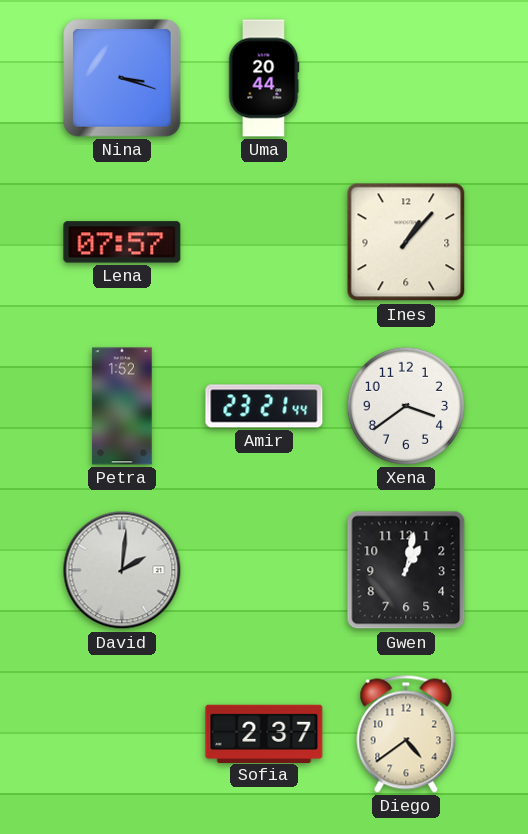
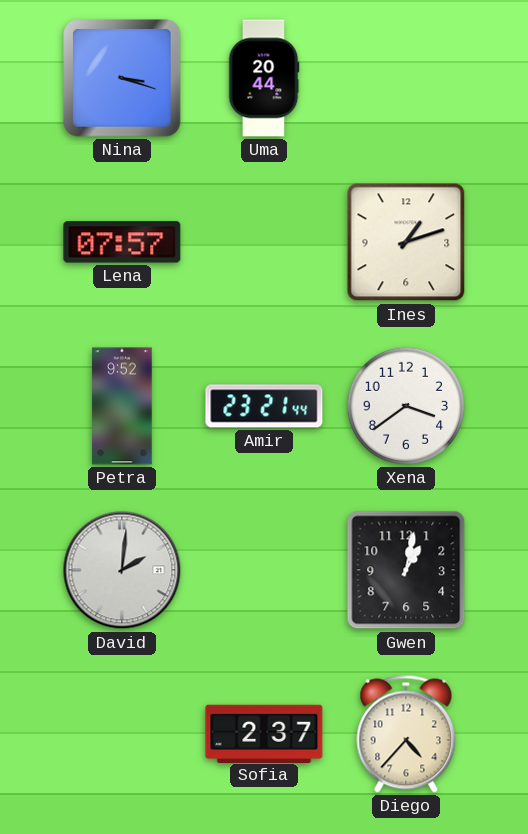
Ines: 1:07 -> 1:12
Petra: 1:52 -> 9:52
Diego: 4:39 -> 4:37
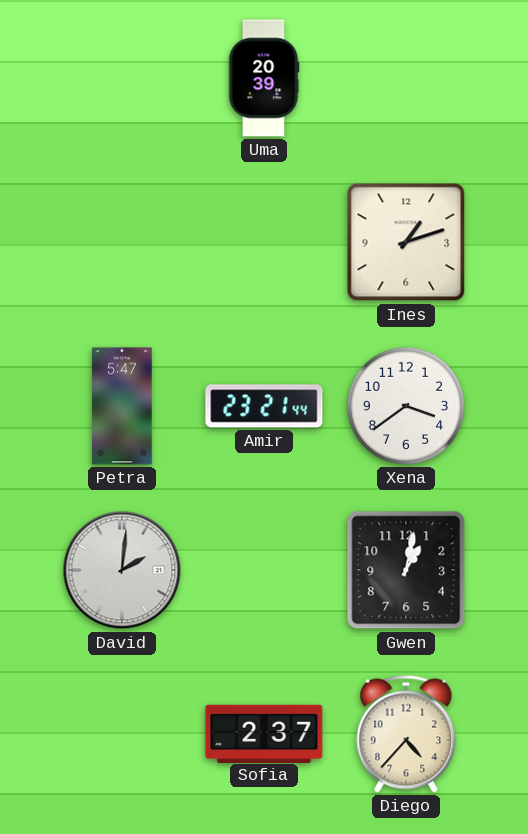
Nina: 3:18 -> none
Uma: 20:44 -> 20:39
Lena: 07:57 -> none
Petra: 9:52 -> 5:47
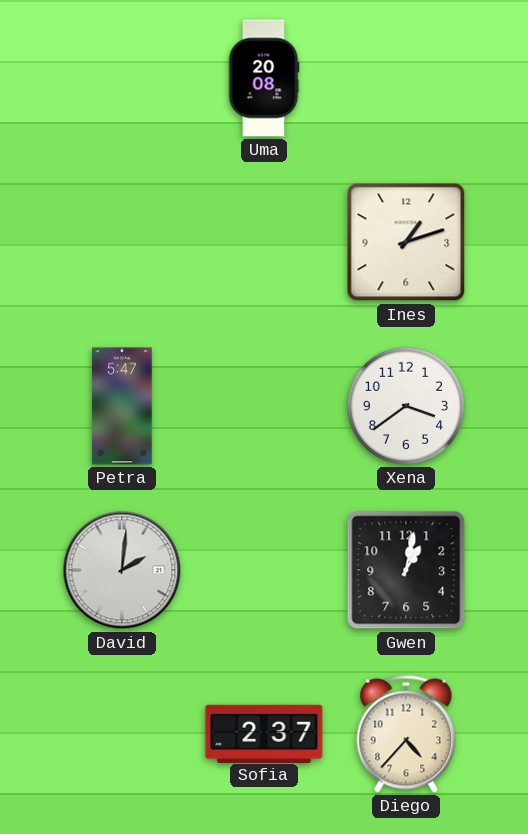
Uma: 20:39 -> 20:08
Amir: 23:21 -> none
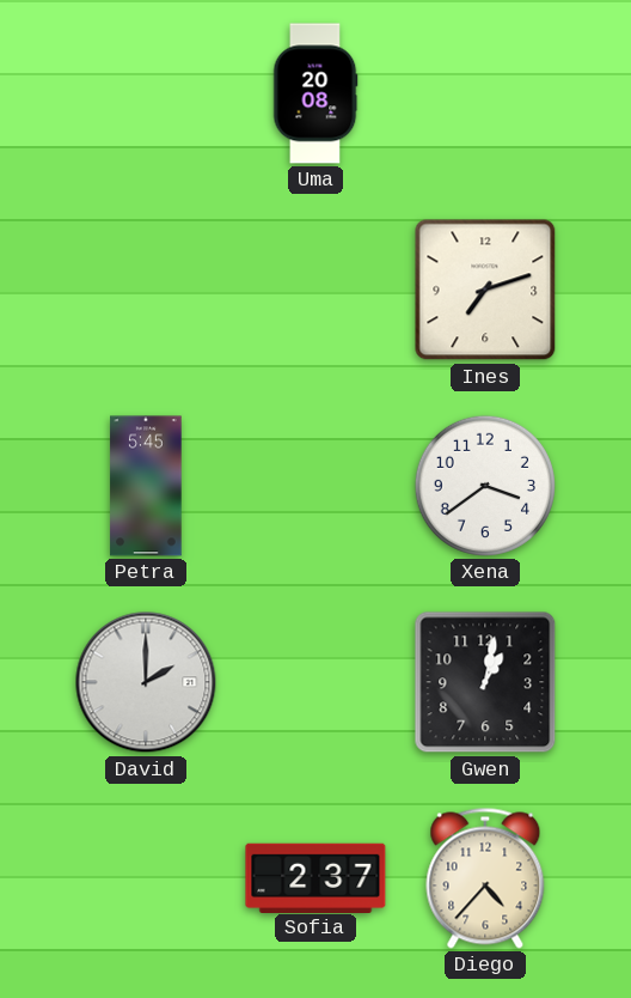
Ines: 1:12 -> 7:12
Petra: 5:47 -> 5:45
David: 2:01 -> 2:00
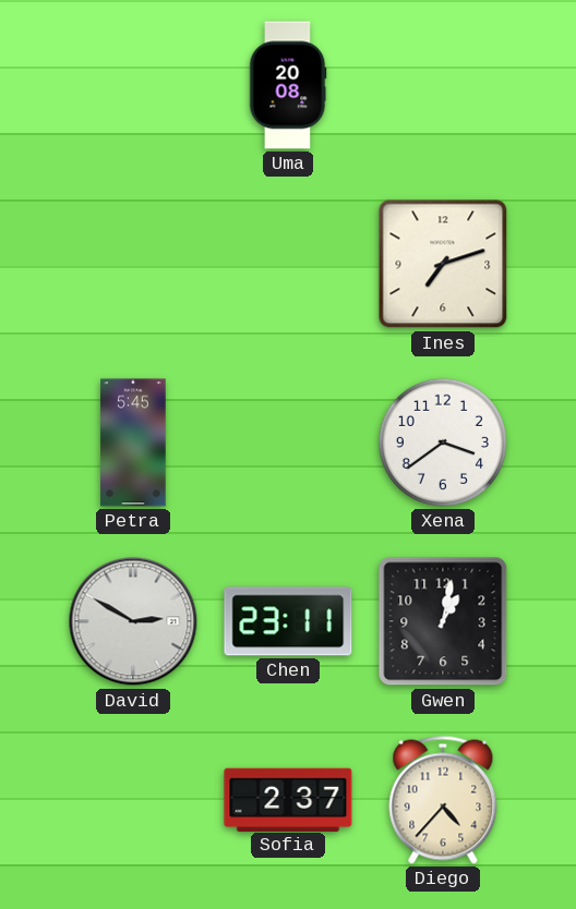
David: 2:00 -> 2:50
Chen: none -> 23:11
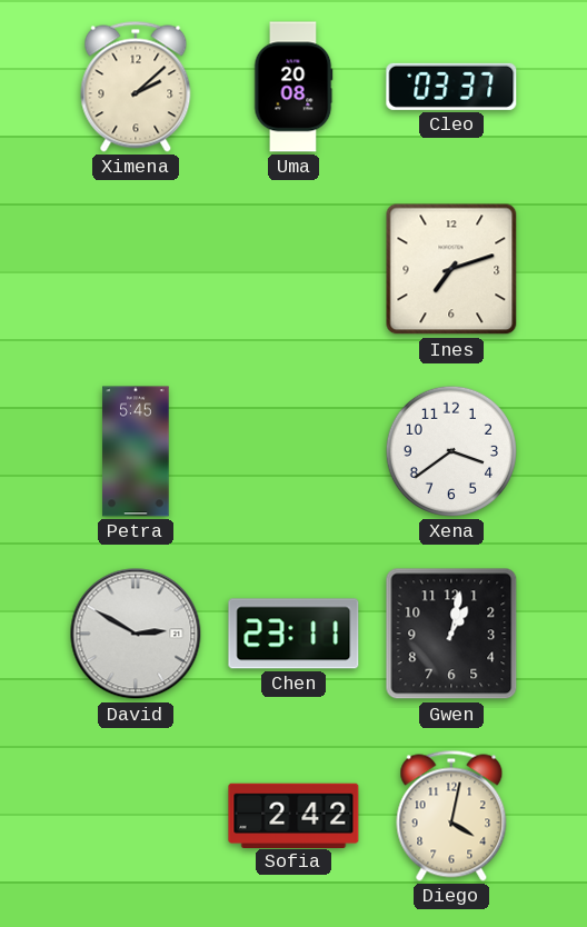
Ximena: none -> 2:08
Cleo: none -> 03:37
Sofia: 2:37 -> 2:42
Diego: 4:37 -> 4:02
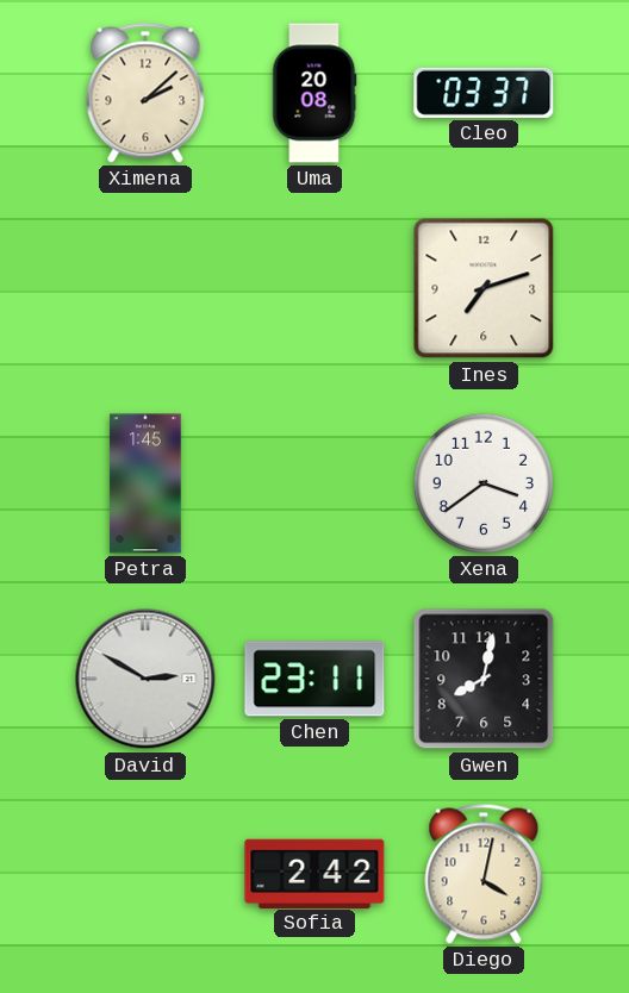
Petra: 5:45 -> 1:45
Gwen: 1:02 -> 8:02
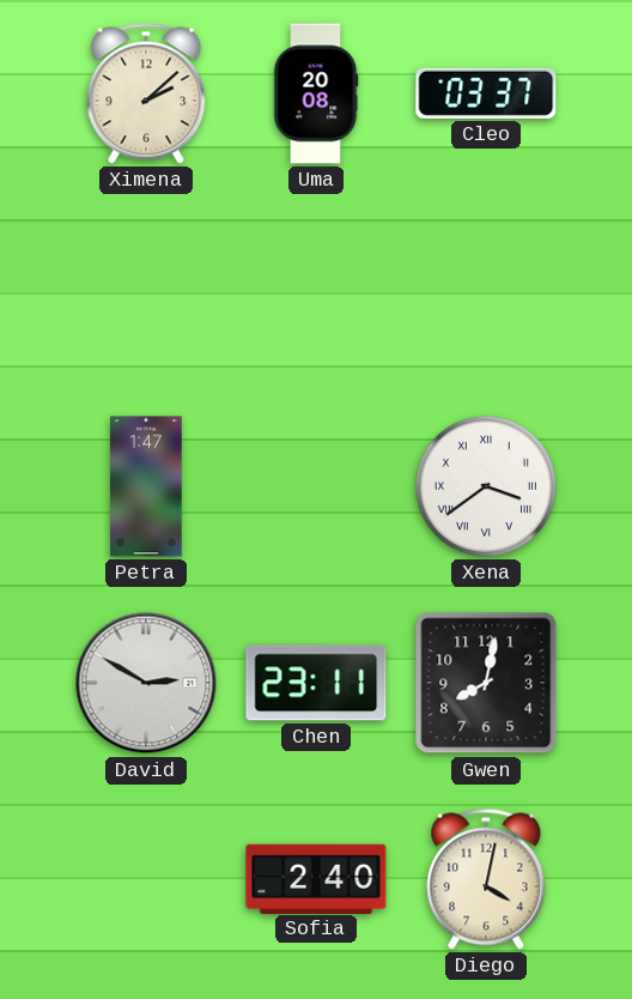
Ines: 7:12 -> none
Petra: 1:45 -> 1:47
Xena numerals: Arabic -> Roman
Sofia: 2:42 -> 2:40
